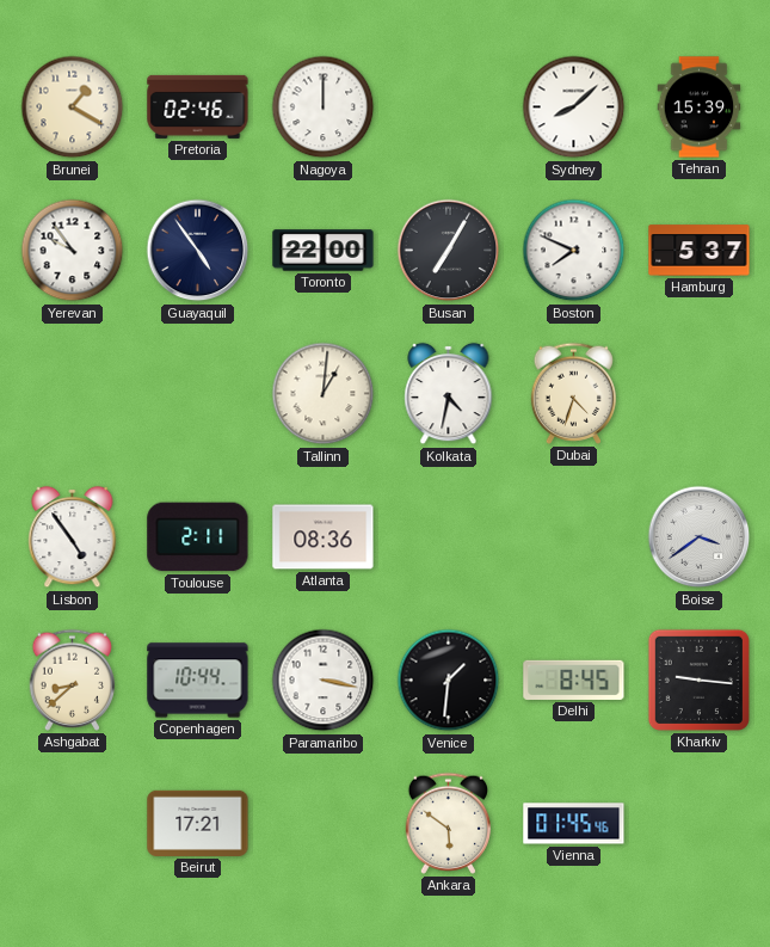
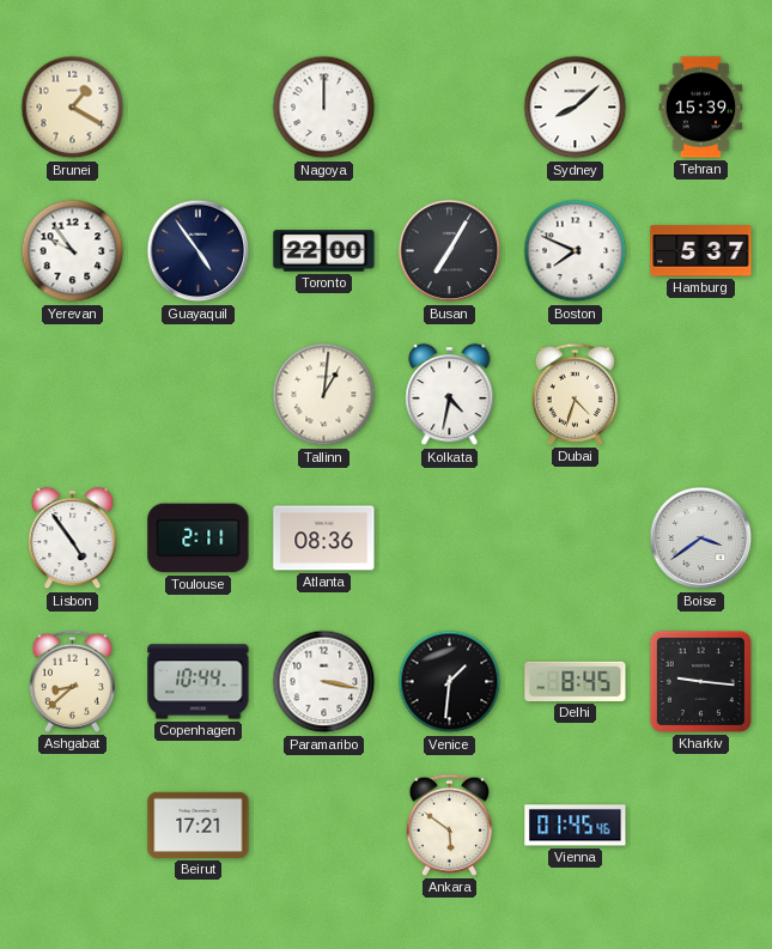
Pretoria: 02:46 -> none
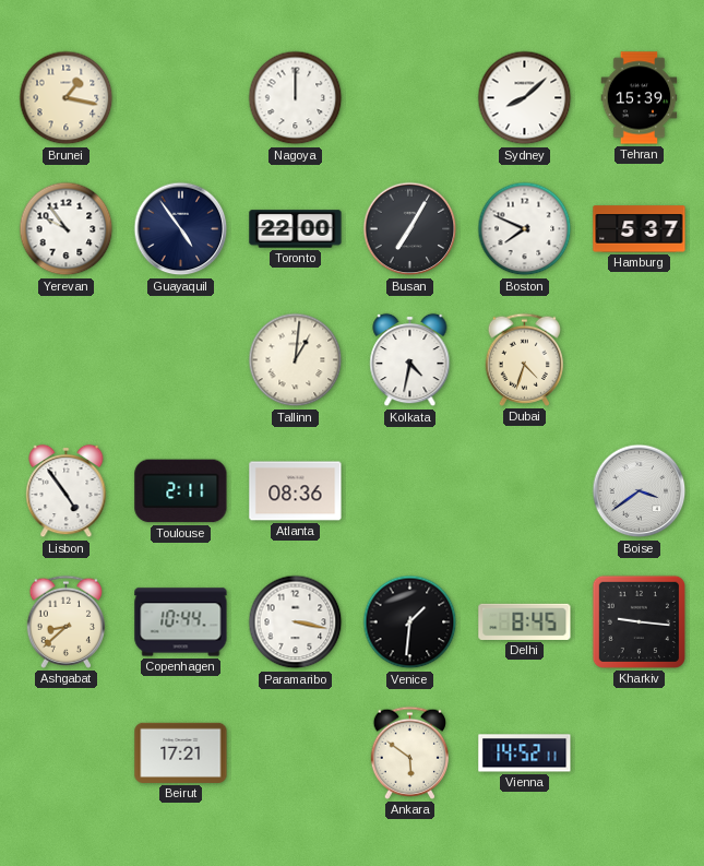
Brunei: 1:20 -> 1:17
Vienna: 01:45 -> 14:52
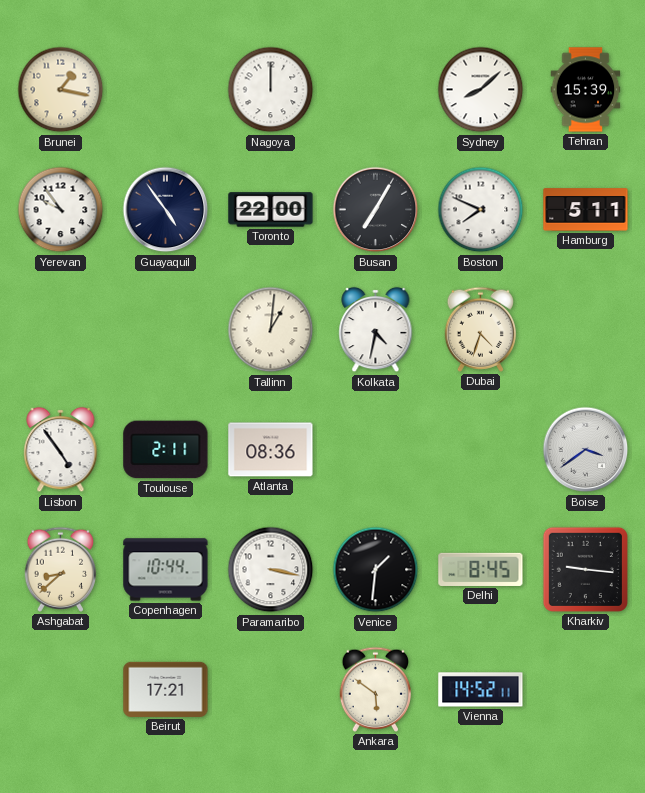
Hamburg: 5:37 -> 5:11
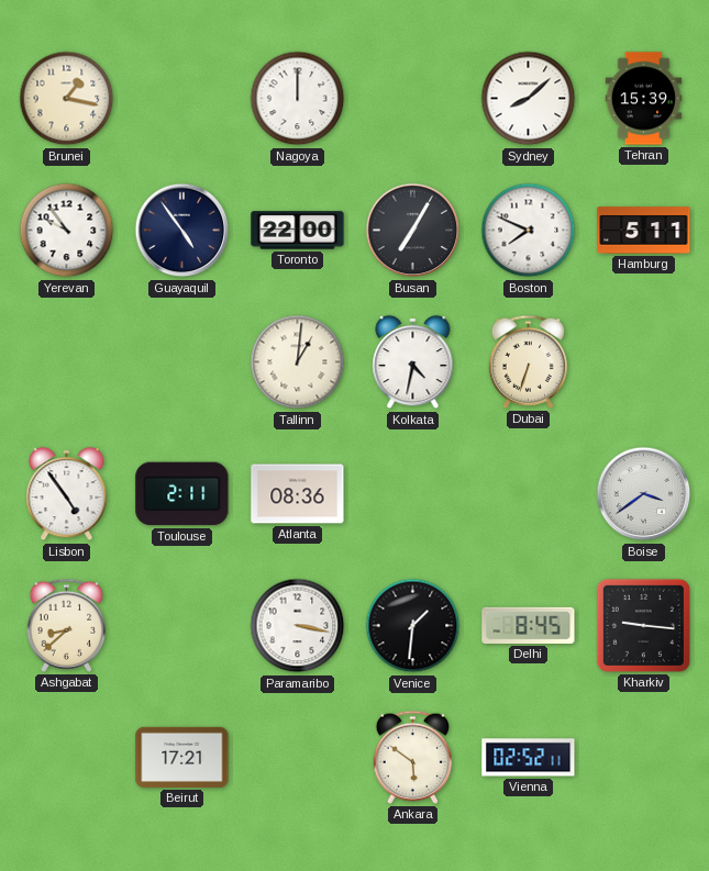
Dubai: 4:33 -> 6:33
Copenhagen: 10:44 -> none
Vienna: 14:52 -> 02:52
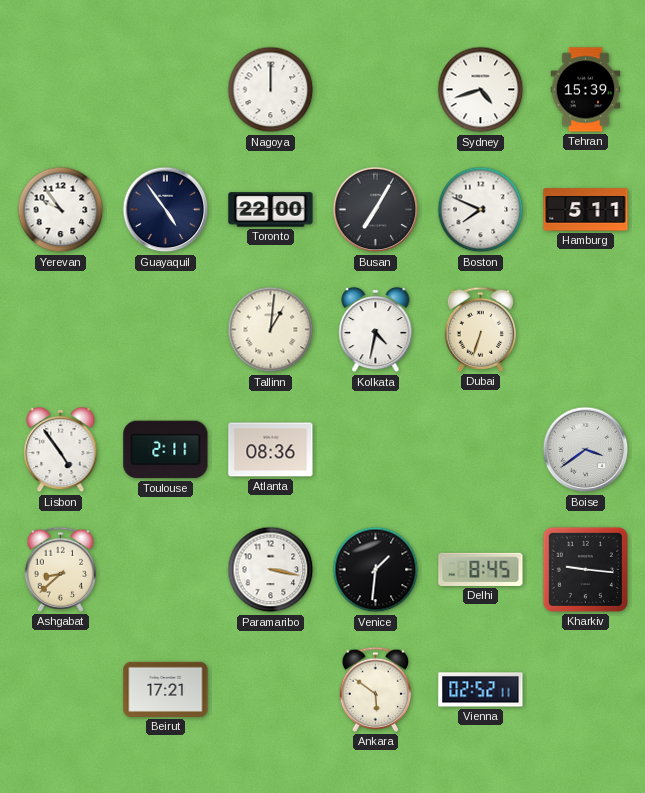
Brunei: 1:17 -> none
Sydney: 8:08 -> 4:42
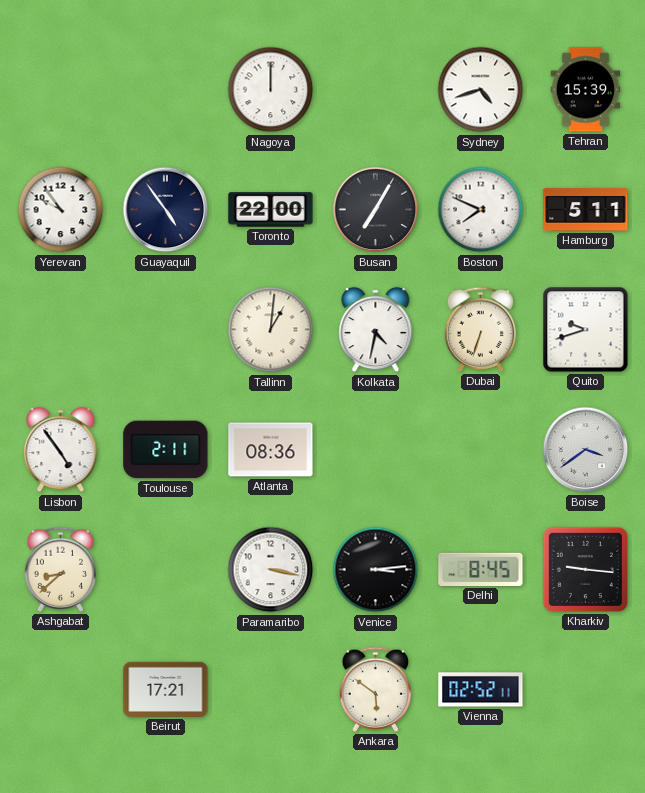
Quito: none -> 9:42
Venice: 1:31 -> 3:14
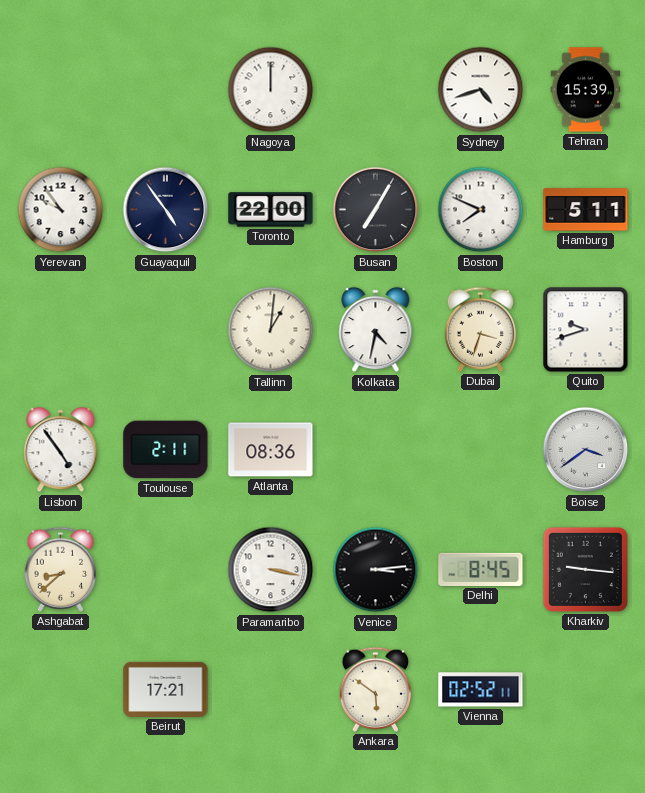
Dubai: 6:33 -> 3:33
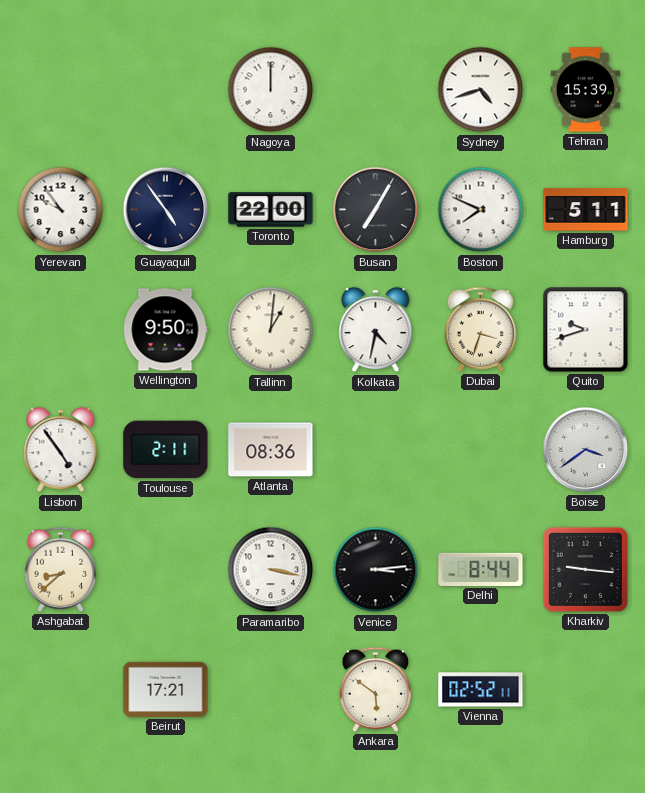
Wellington: none -> 9:50
Delhi: 8:45 -> 8:44
